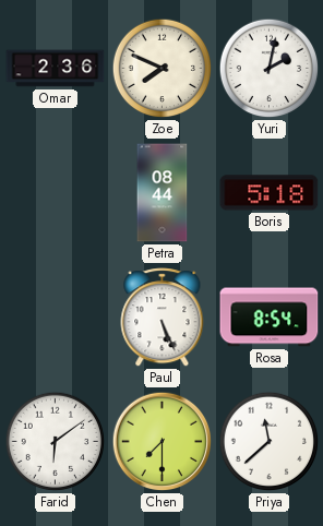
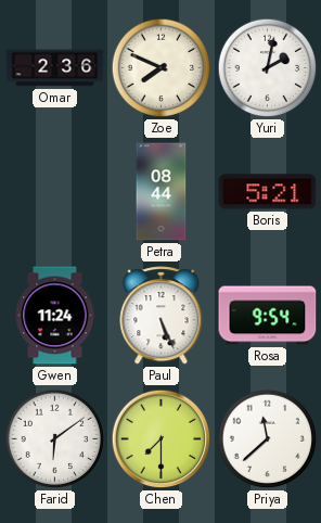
Boris: 5:18 -> 5:21
Gwen: none -> 11:24
Rosa: 8:54 -> 9:54
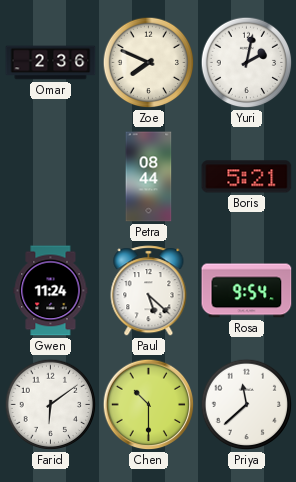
Paul: 5:26 -> 5:22
Chen: 7:30 -> 10:30
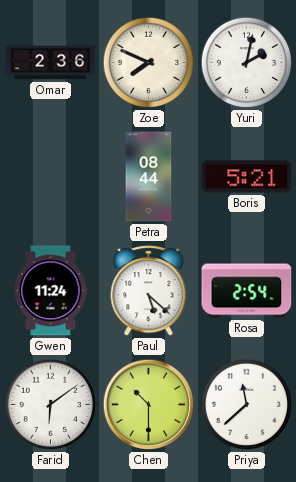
Rosa: 9:54 -> 2:54
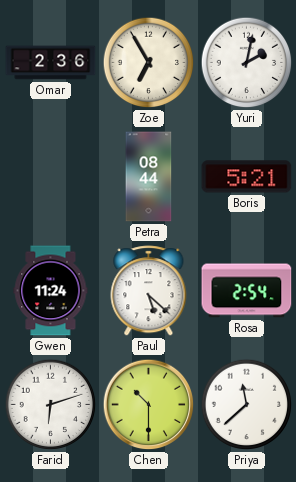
Zoe: 7:49 -> 6:55
Farid: 6:09 -> 6:12
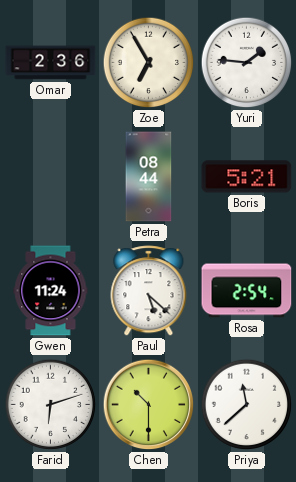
Yuri: 2:02 -> 1:46
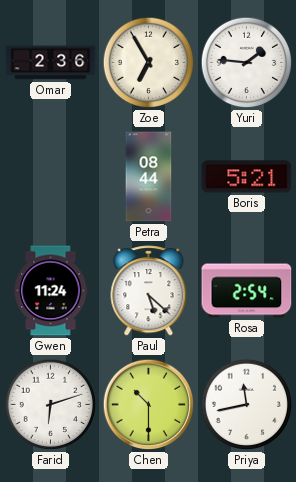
Priya: 11:38 -> 11:43
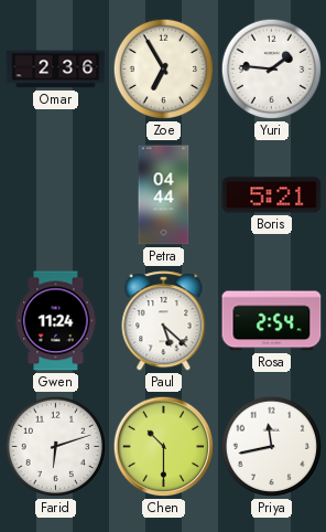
Petra: 08:44 -> 04:44
